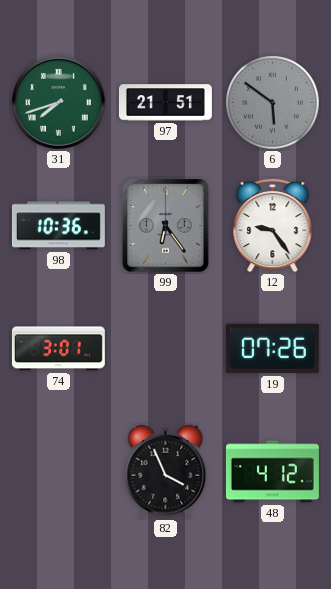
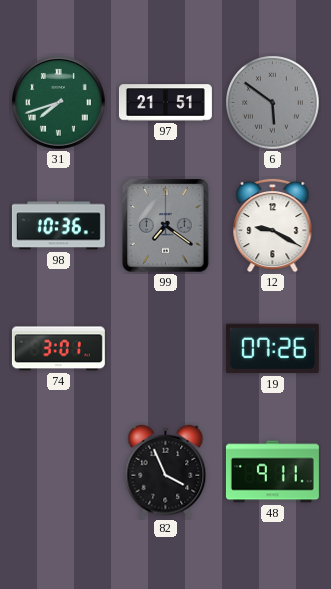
99: 6:24 -> 7:21
12: 9:24 -> 9:20
48: 4:12 -> 9:11
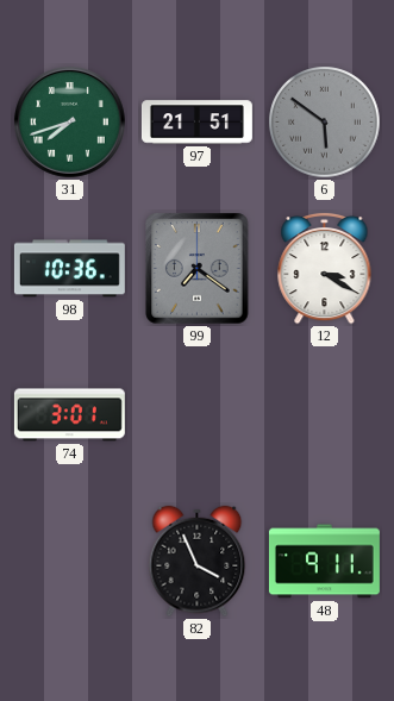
12: 9:20 -> 3:20
19: 07:26 -> none
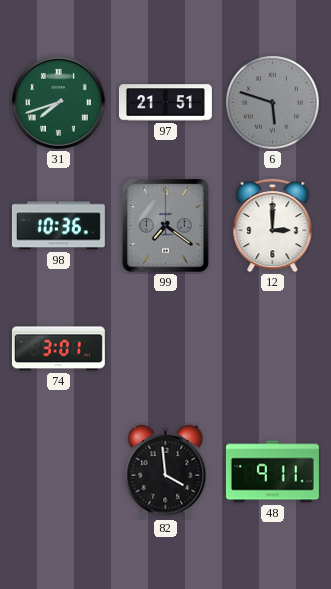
6: 5:51 -> 5:48
12: 3:20 -> 3:00
82: 3:56 -> 3:59
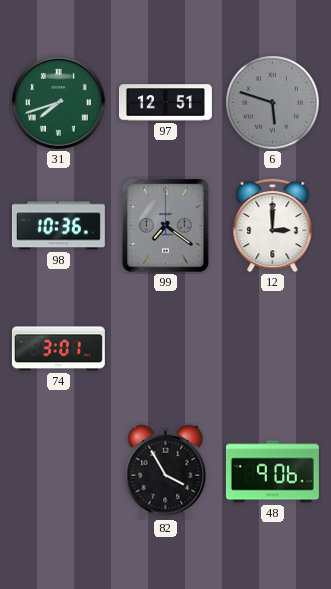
97: 21:51 -> 12:51
82: 3:59 -> 3:55
48: 9:11 -> 9:06
